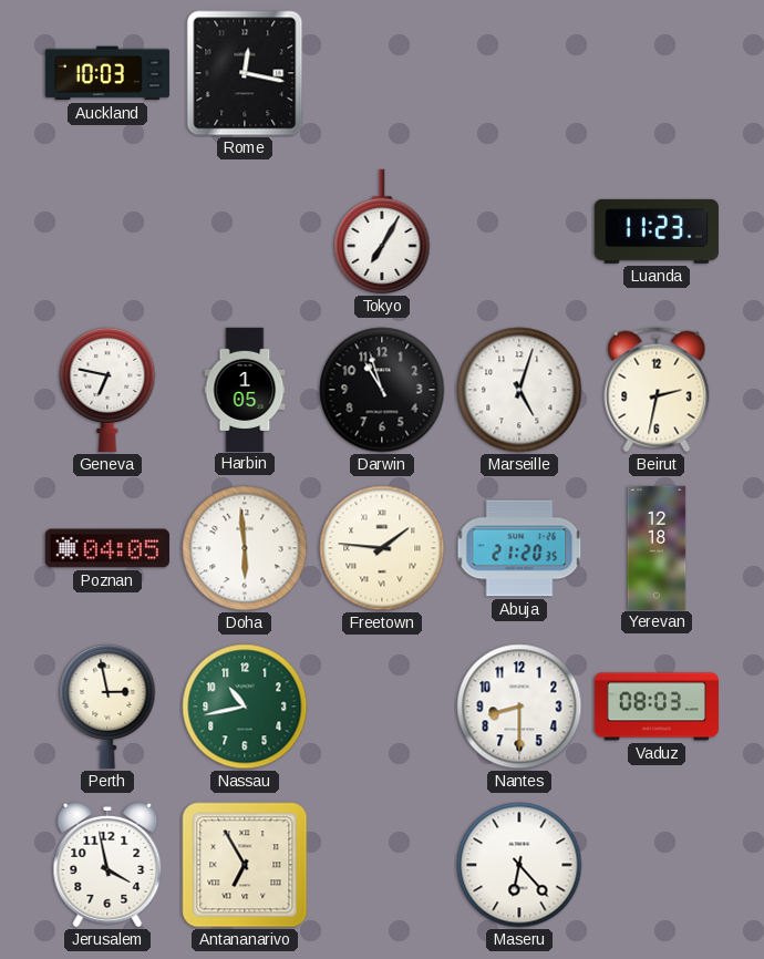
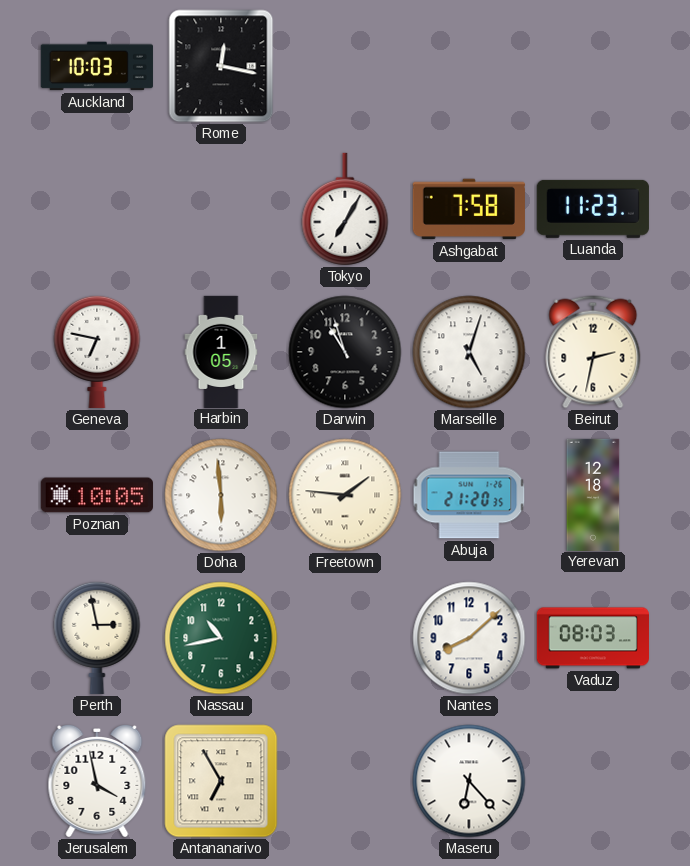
Ashgabat: none -> 7:58
Poznan: 04:05 -> 10:05
Nantes: 8:30 -> 8:08
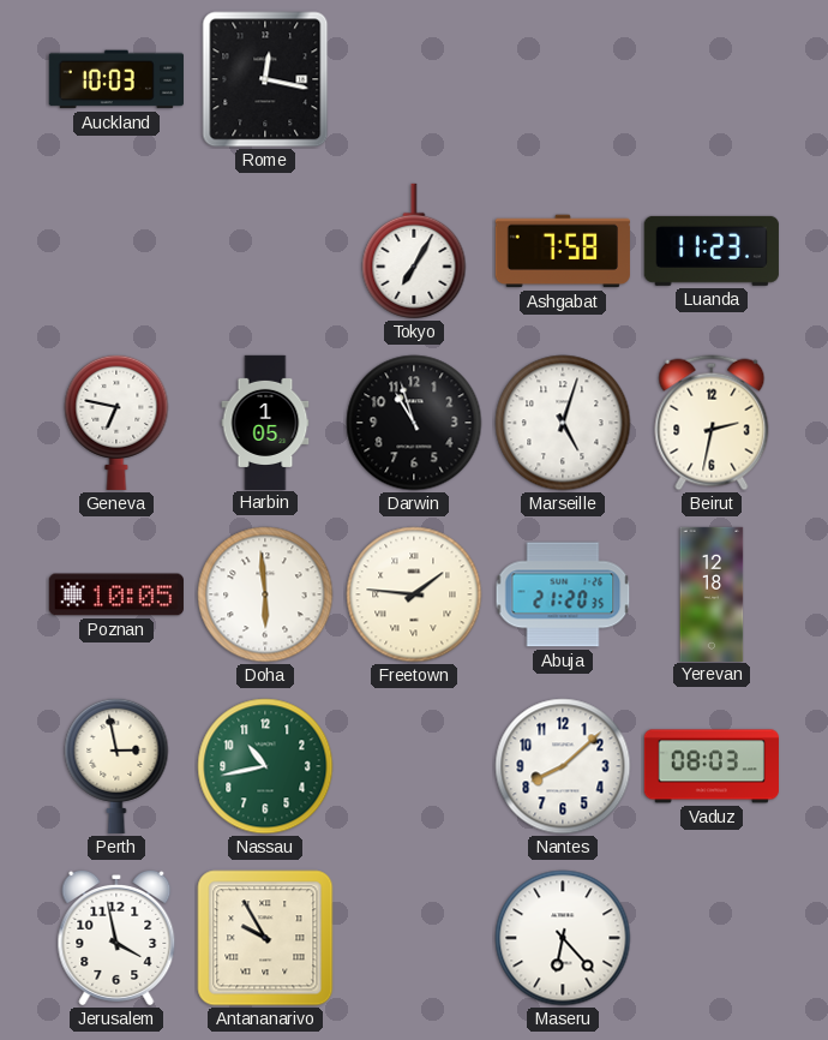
Antananarivo: 6:55 -> 9:55
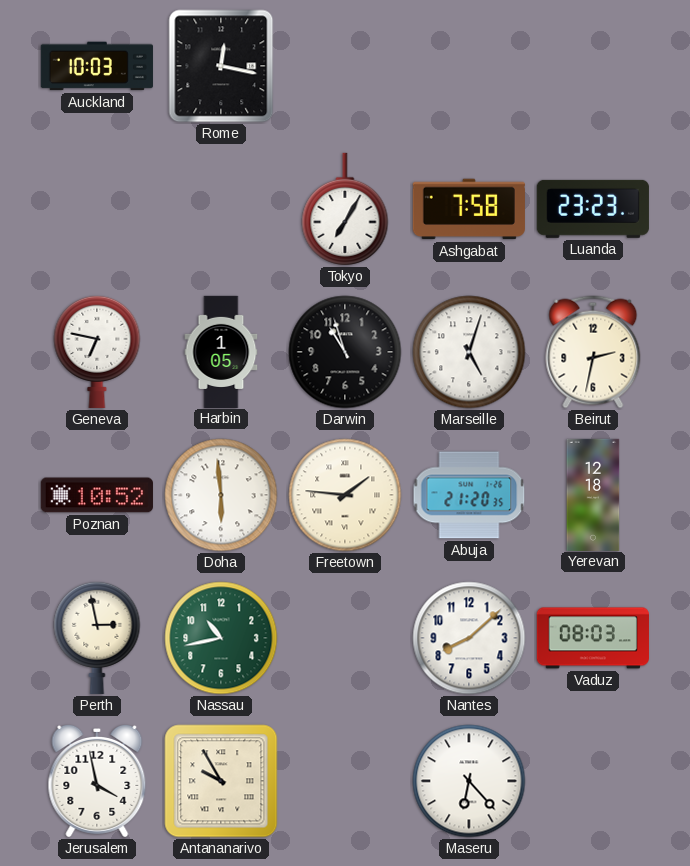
Luanda: 11:23 -> 23:23
Poznan: 10:05 -> 10:52
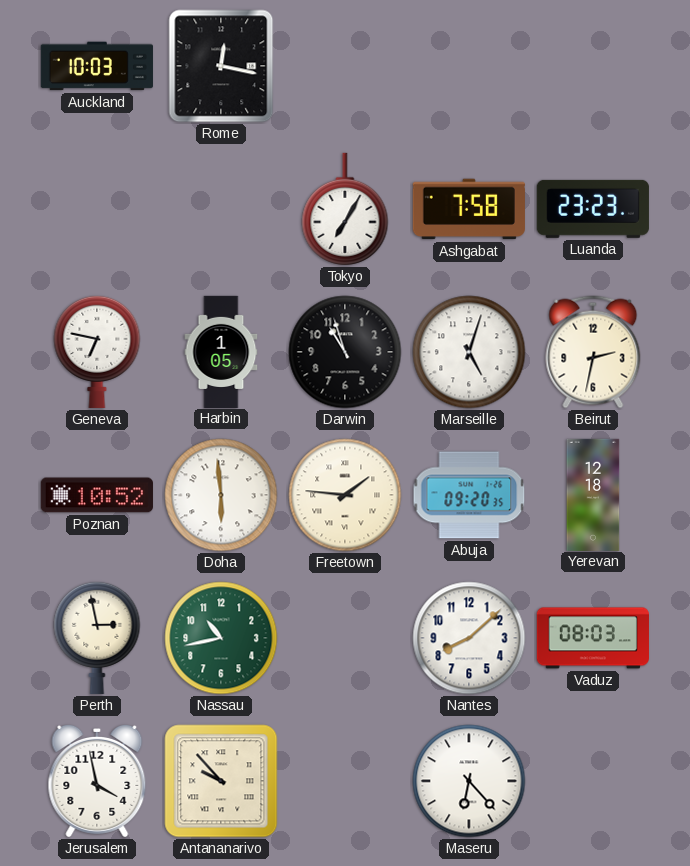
Abuja: 21:20 -> 09:20
Antananarivo: 9:55 -> 9:53
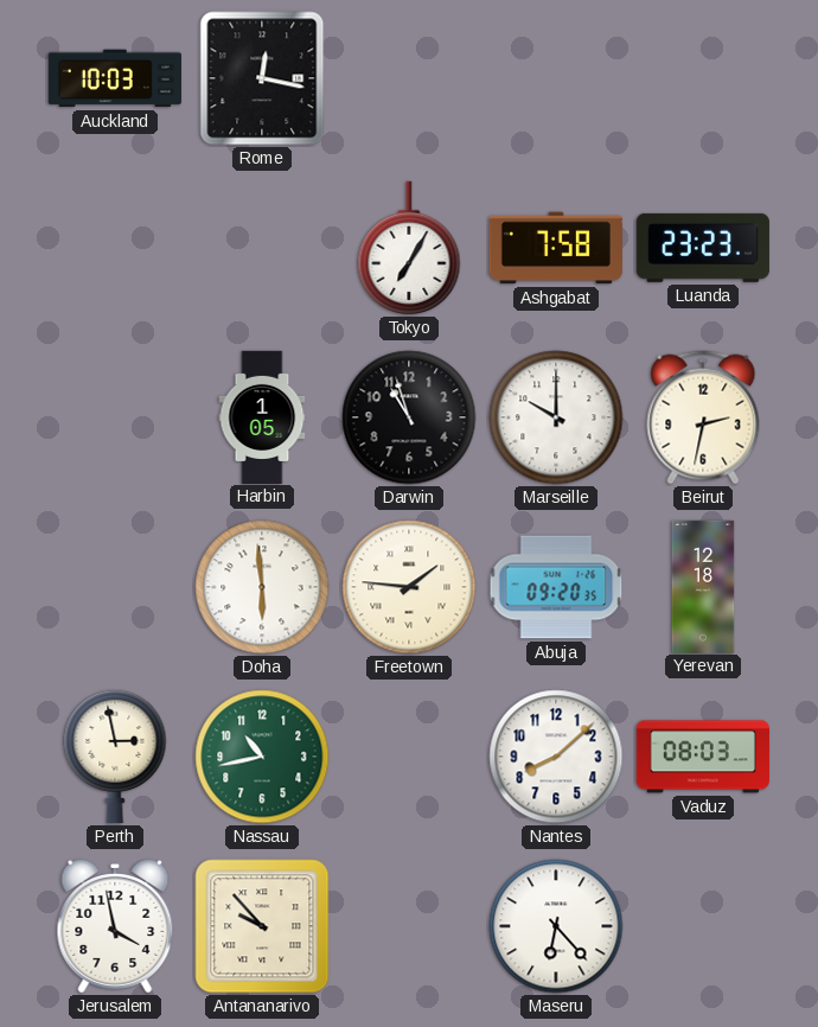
Geneva: 6:47 -> none
Marseille: 5:03 -> 10:00
Poznan: 10:52 -> none
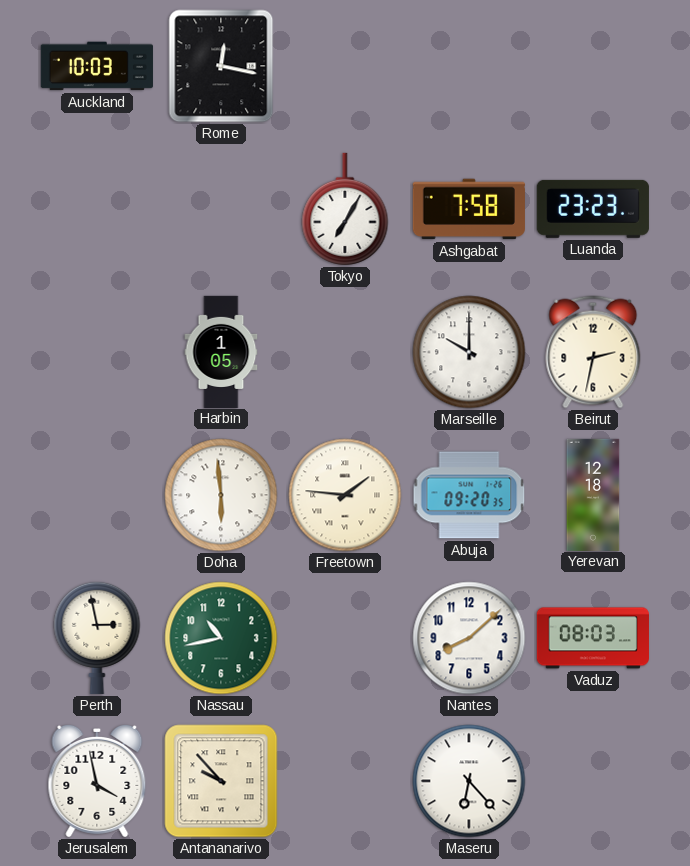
Darwin: 10:57 -> none
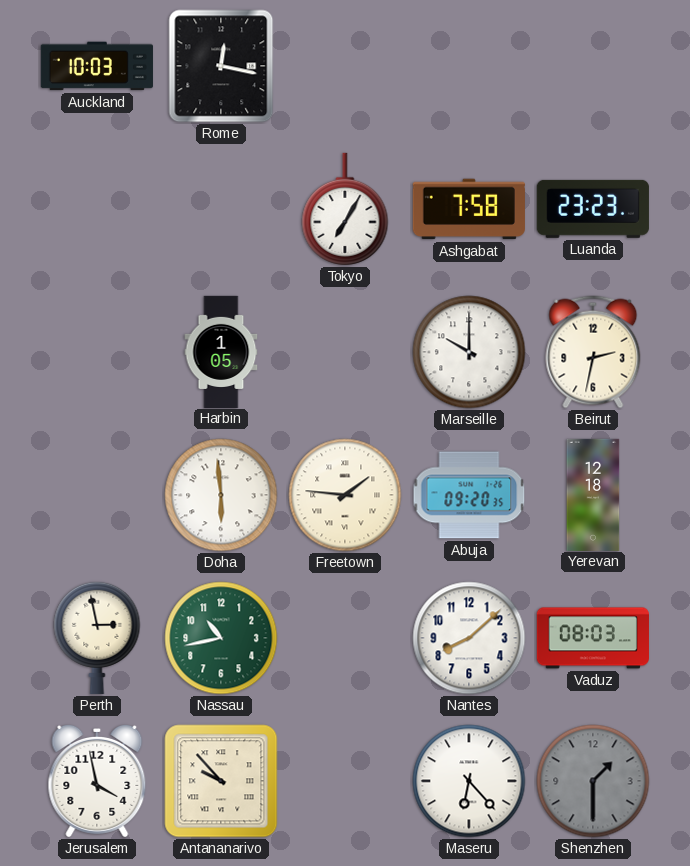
Shenzhen: none -> 1:30
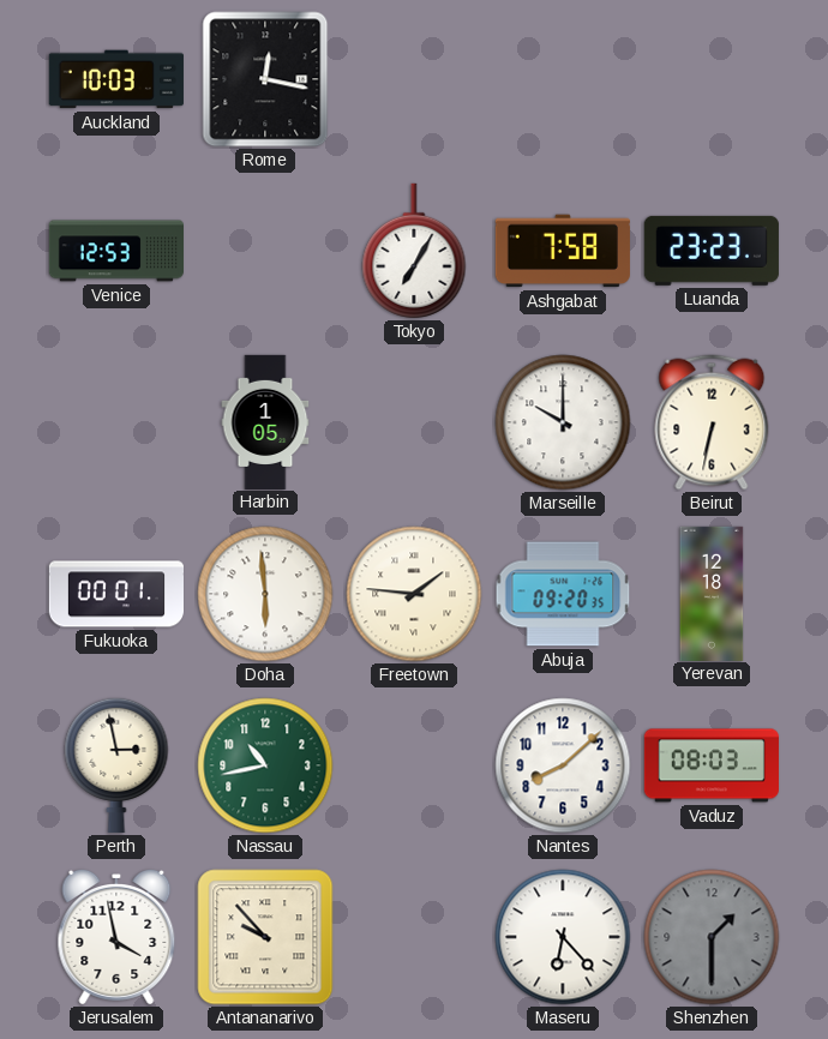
Venice: none -> 12:53
Beirut: 2:32 -> 6:32
Fukuoka: none -> 00:01
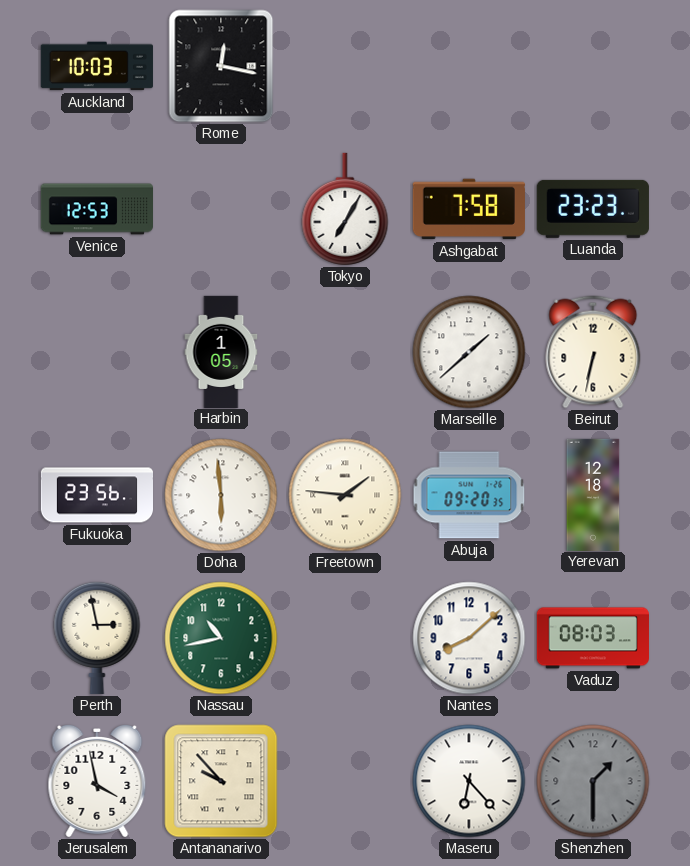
Marseille: 10:00 -> 1:38
Fukuoka: 00:01 -> 23:56
